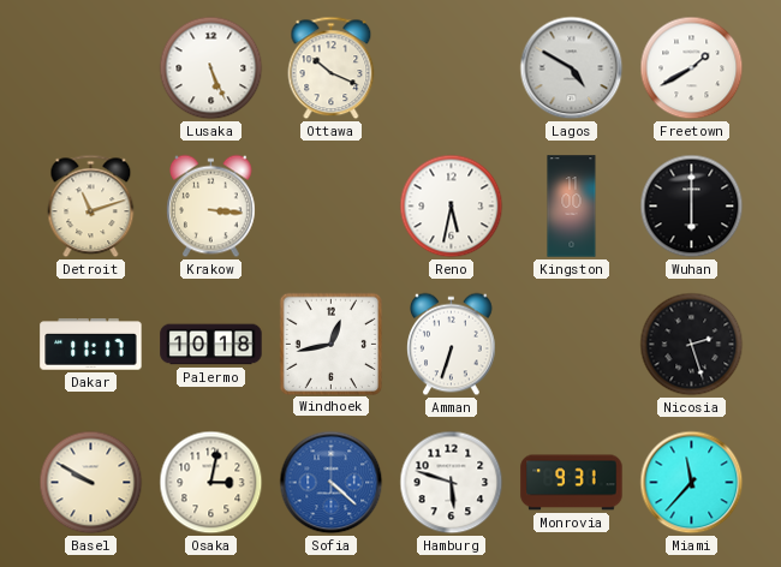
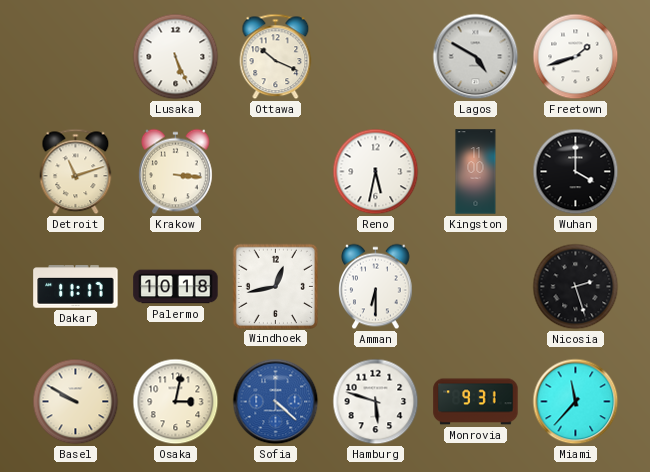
Freetown: 1:40 -> 1:42
Wuhan: 6:00 -> 4:00
Amman: 6:33 -> 6:30
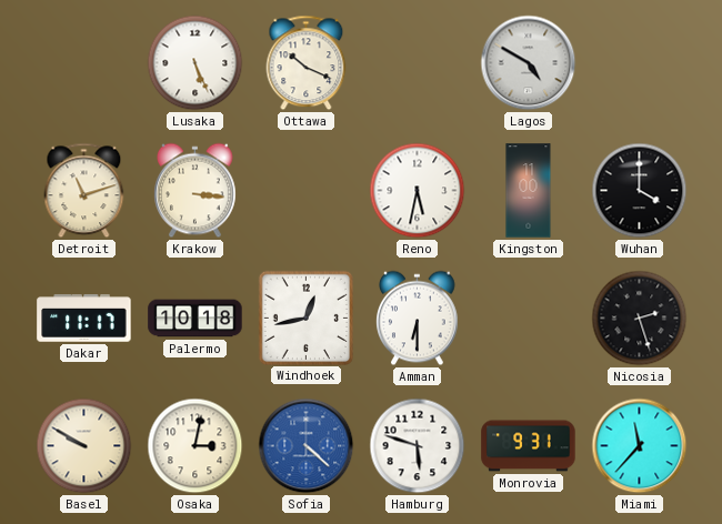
Freetown: 1:42 -> none
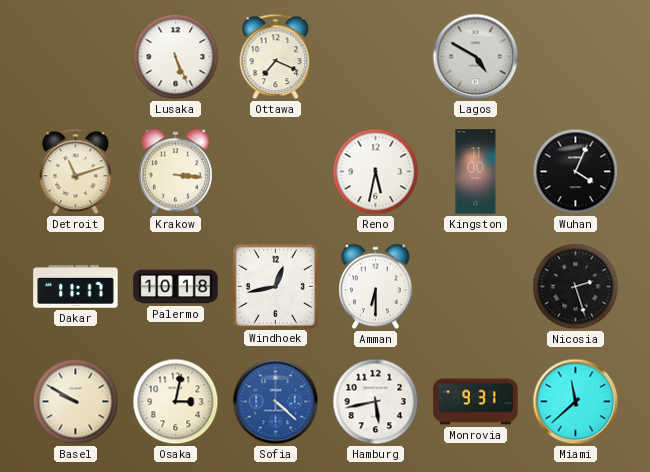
Ottawa: 10:19 -> 7:19
Wuhan: 4:00 -> 4:04
Hamburg: 5:48 -> 5:43
Miami: 11:37 -> 11:38
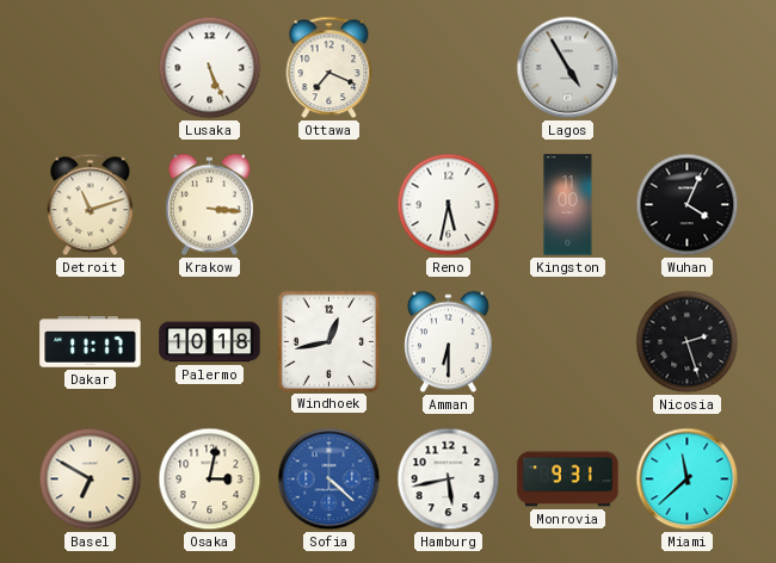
Lagos: 4:50 -> 4:55
Basel: 9:50 -> 6:50
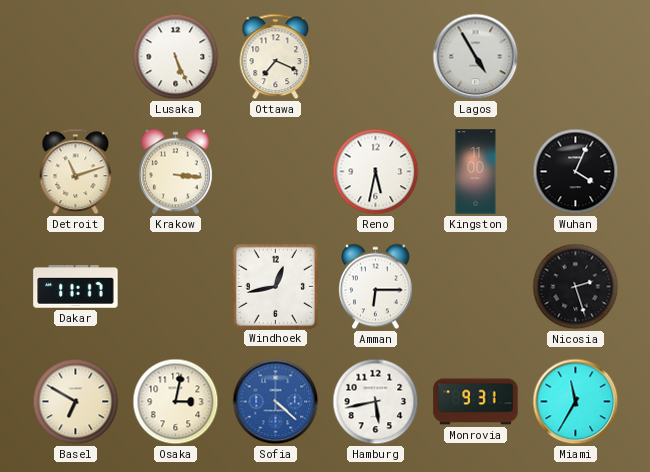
Palermo: 10:18 -> none
Amman: 6:30 -> 6:15
Miami: 11:38 -> 11:35
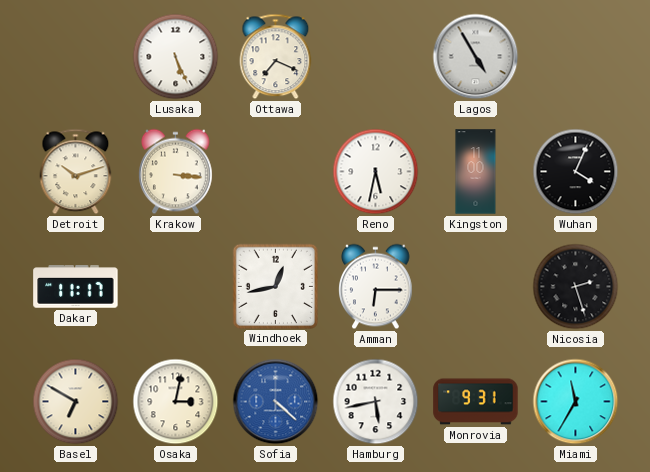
Detroit: 11:12 -> 10:12
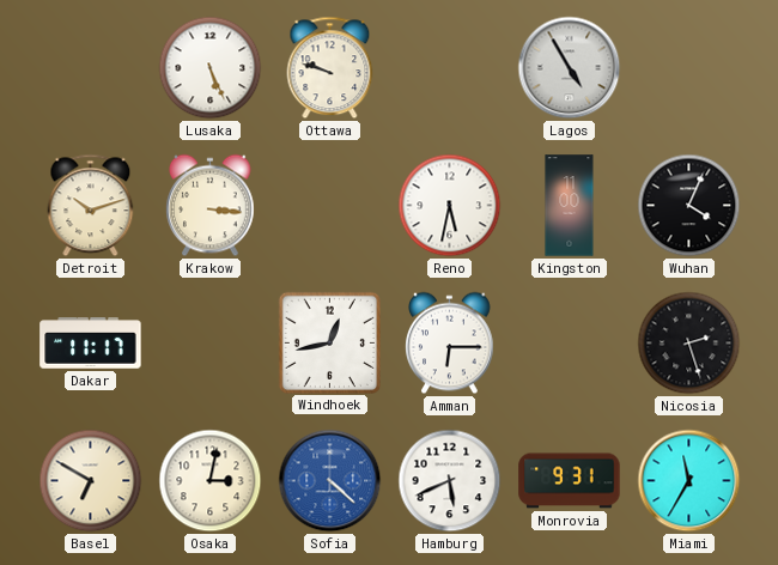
Ottawa: 7:19 -> 9:48
Hamburg: 5:43 -> 5:41
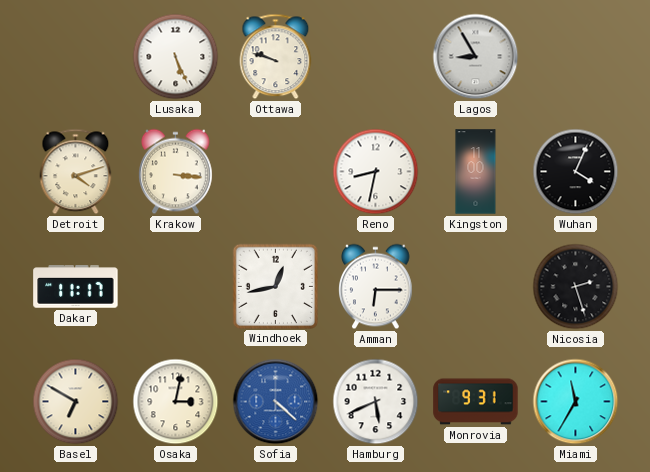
Lagos: 4:55 -> 8:55
Detroit: 10:12 -> 4:12
Reno: 5:32 -> 8:32
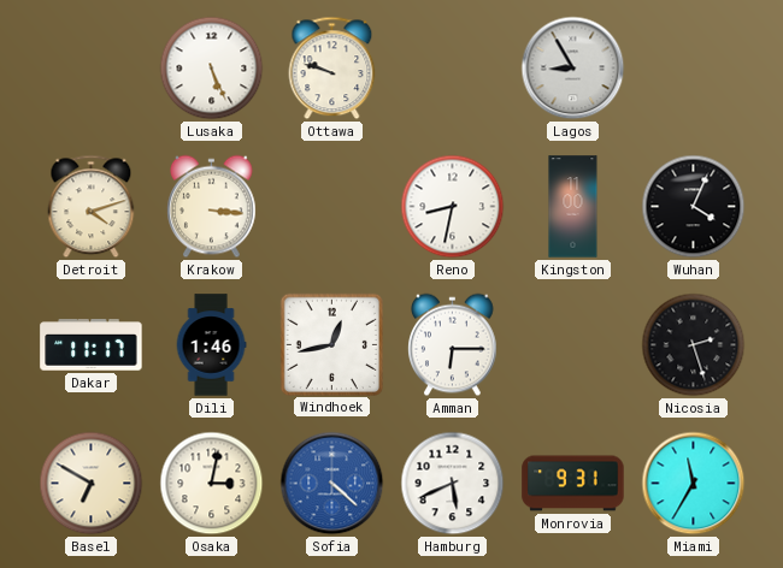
Dili: none -> 1:46
